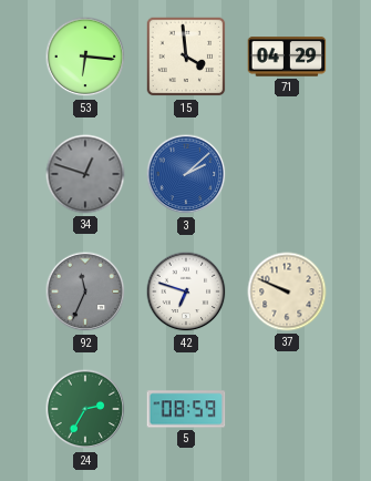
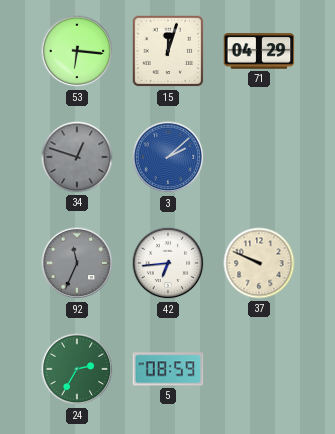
15: 3:59 -> 12:03
42: 6:48 -> 6:44
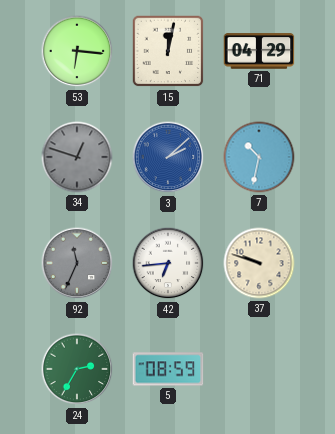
15: 12:03 -> 12:02
7: none -> 10:32
37: 9:49 -> 9:48
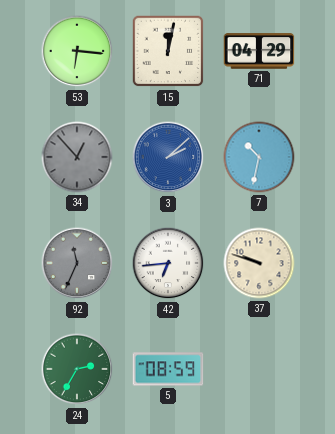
34: 12:48 -> 12:53
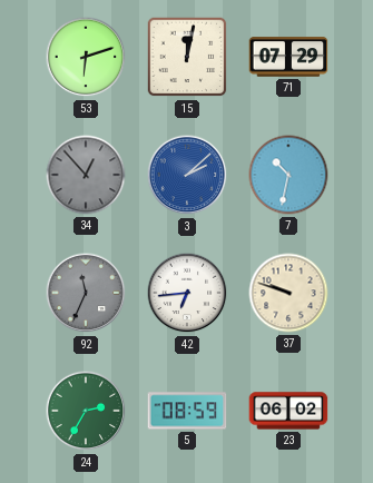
53: 6:16 -> 6:12
71: 04:29 -> 07:29
23: none -> 06:02
